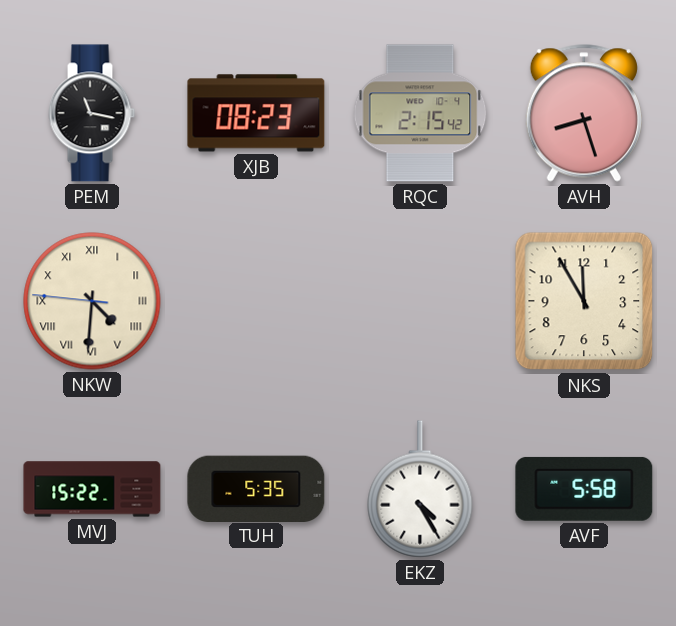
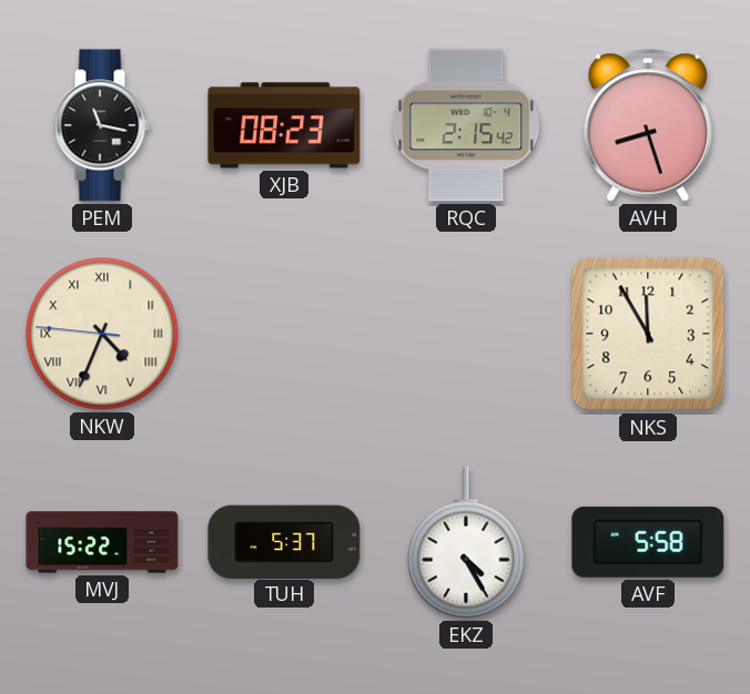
NKW: 4:30 -> 4:33
TUH: 5:35 -> 5:37
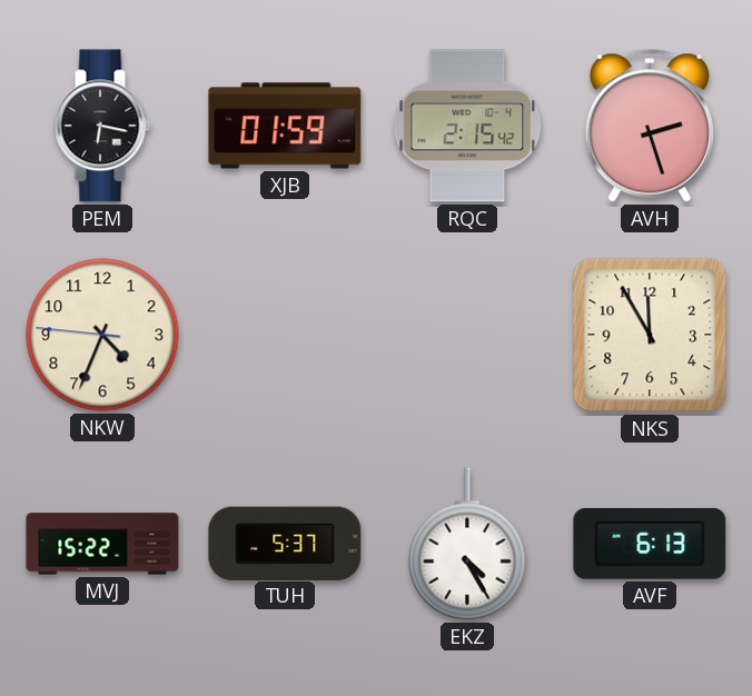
PEM: 11:17 -> 6:17
XJB: 08:23 -> 01:59
AVH: 8:27 -> 2:27
NKW numerals: Roman -> Arabic
AVF: 5:58 -> 6:13
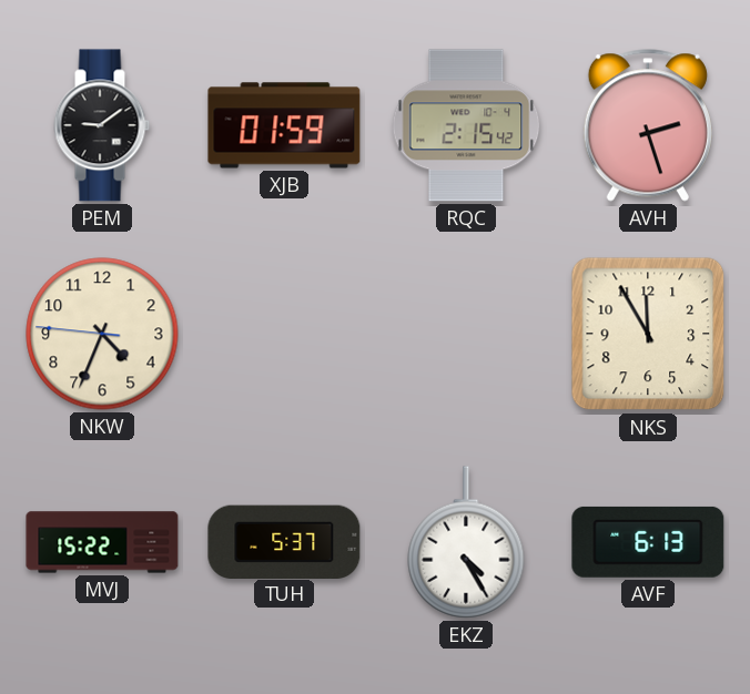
PEM: 6:17 -> 9:09
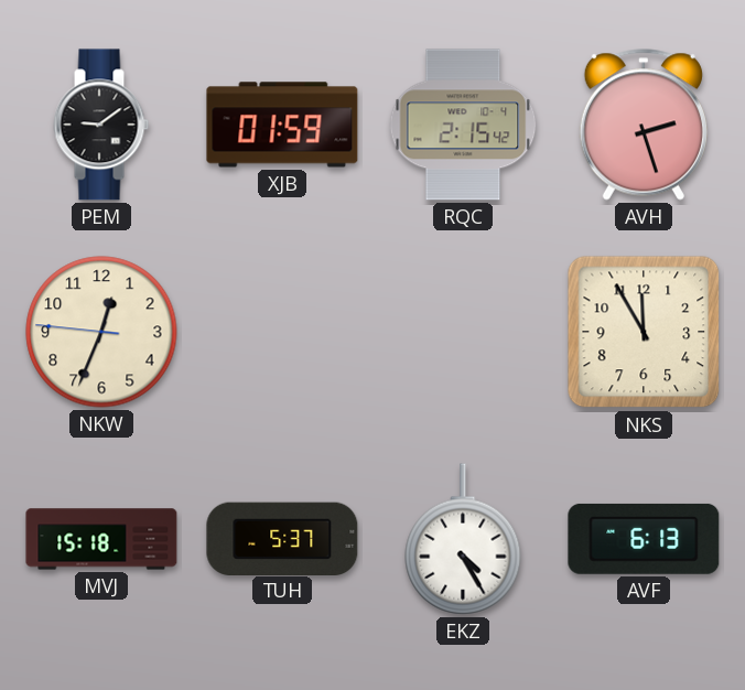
NKW: 4:33 -> 12:33
MVJ: 15:22 -> 15:18
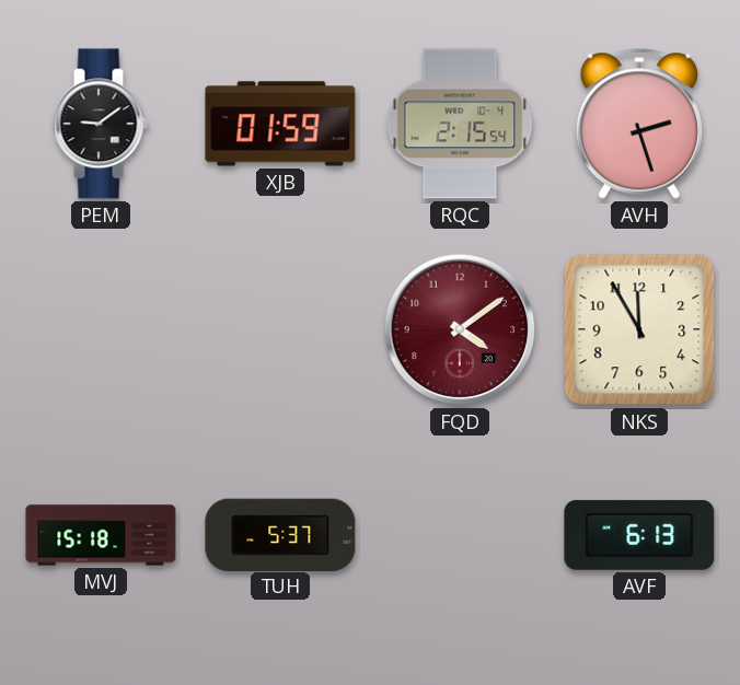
RQC: 2:15:42 -> 2:15:54
NKW: 12:33 -> none
FQD: none -> 4:09
EKZ: 4:25 -> none
